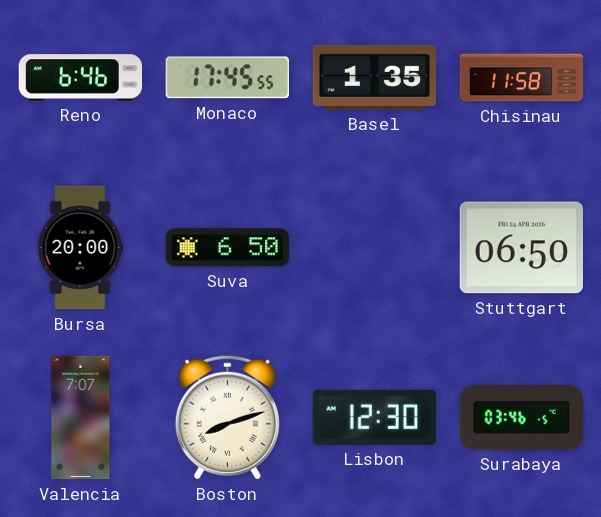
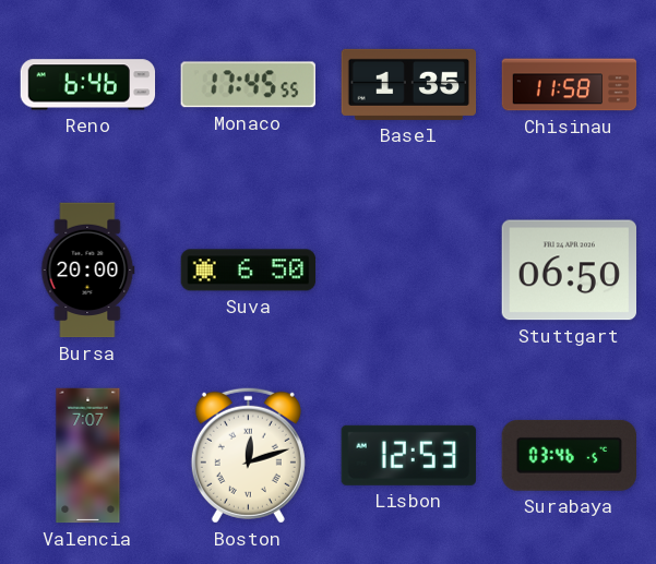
Boston: 8:12 -> 12:12
Lisbon: 12:30 -> 12:53
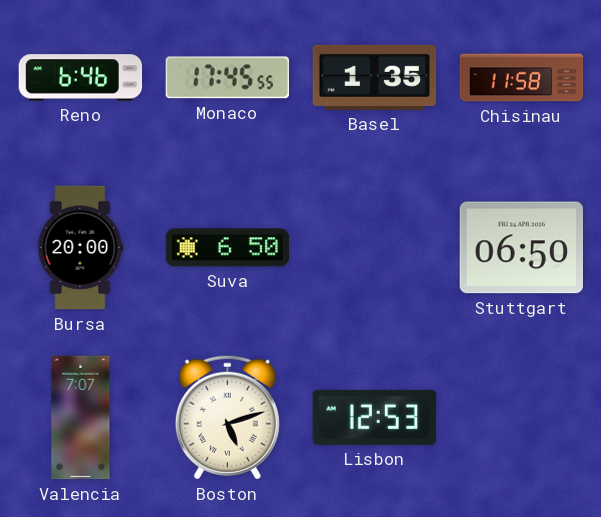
Boston: 12:12 -> 5:12
Surabaya: 03:46 -> none
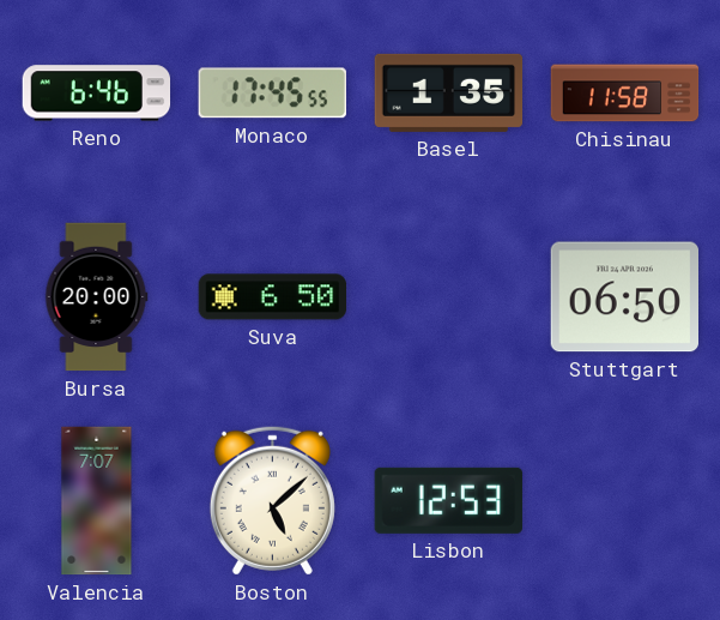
Boston: 5:12 -> 5:08
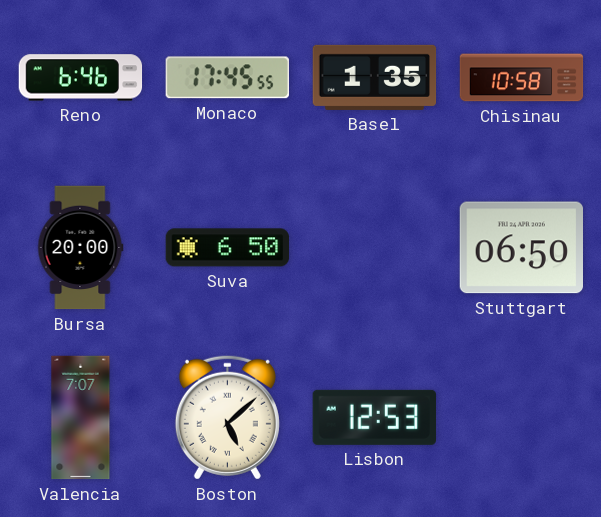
Chisinau: 11:58 -> 10:58
